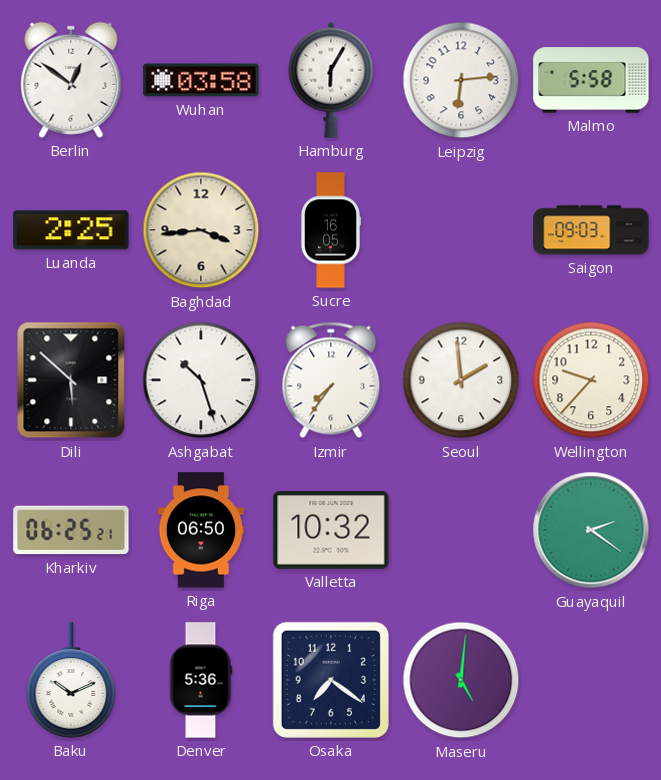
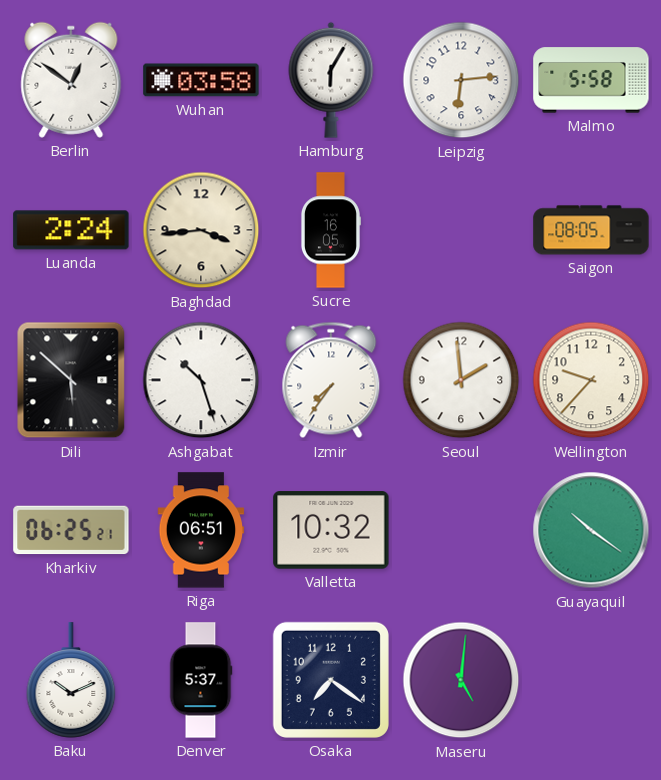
Luanda: 2:25 -> 2:24
Saigon: 09:03 -> 08:05
Riga: 06:50 -> 06:51
Guayaquil: 2:21 -> 10:21
Denver: 5:36 -> 5:37
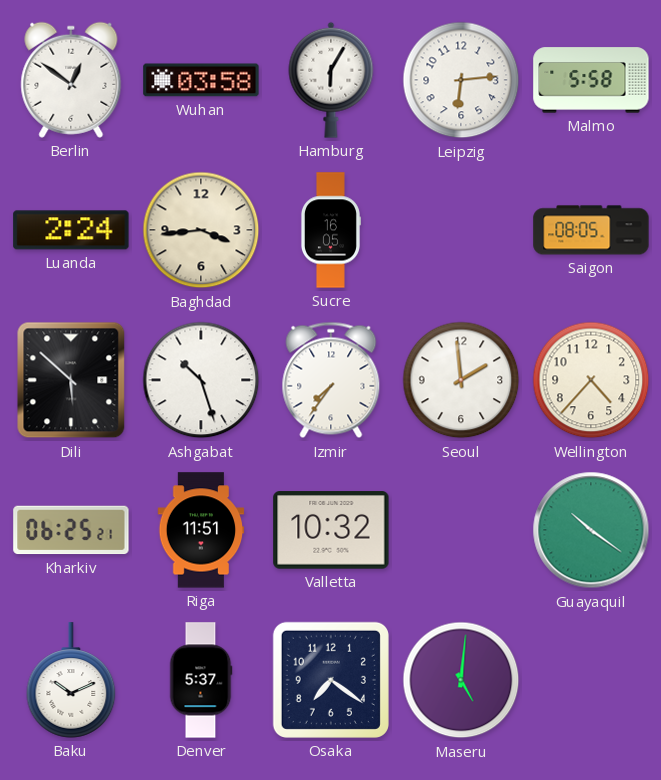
Wellington: 9:37 -> 4:37
Riga: 06:51 -> 11:51
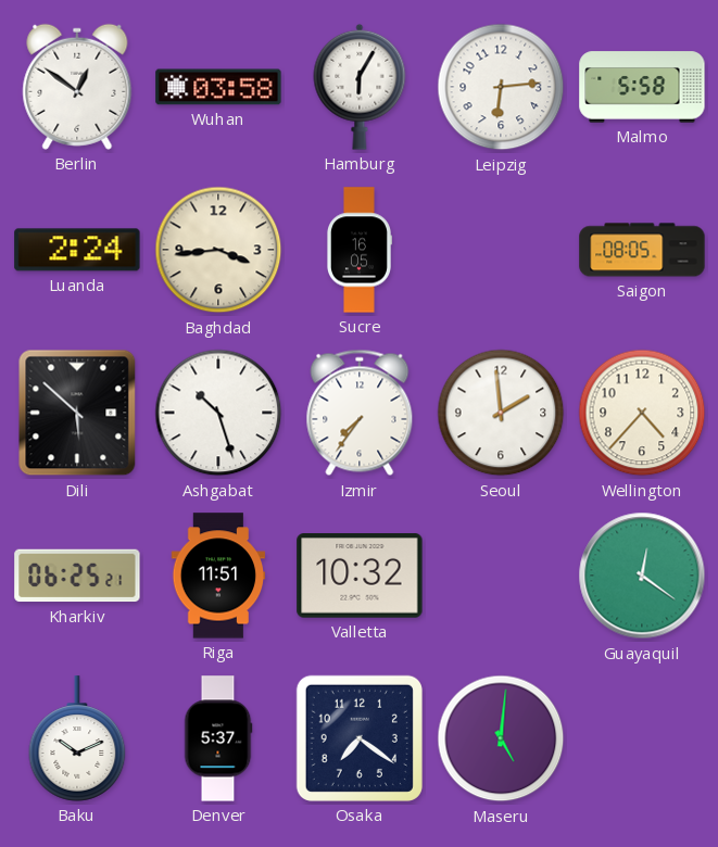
Guayaquil: 10:21 -> 12:21
